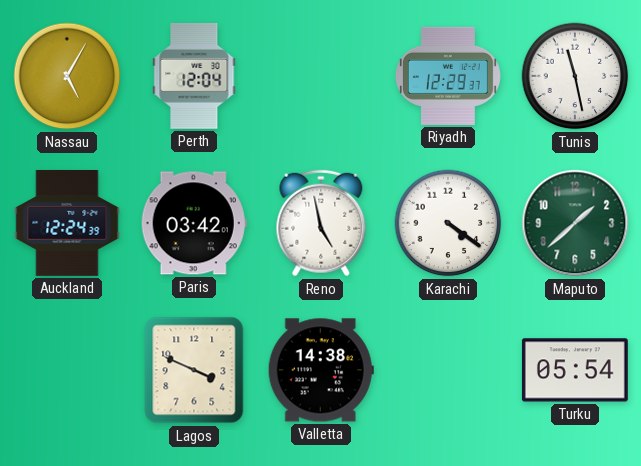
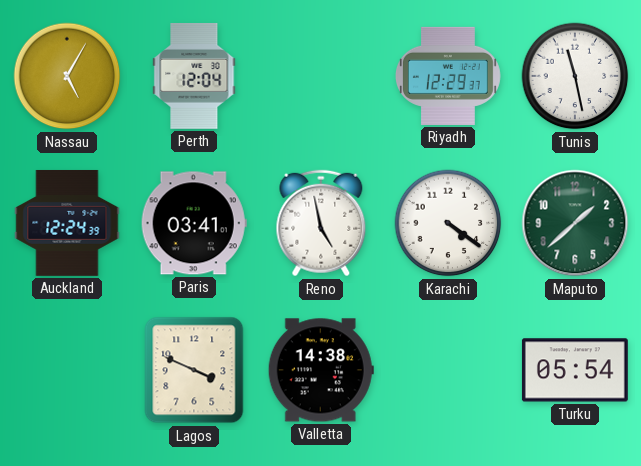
Paris: 03:42 -> 03:41
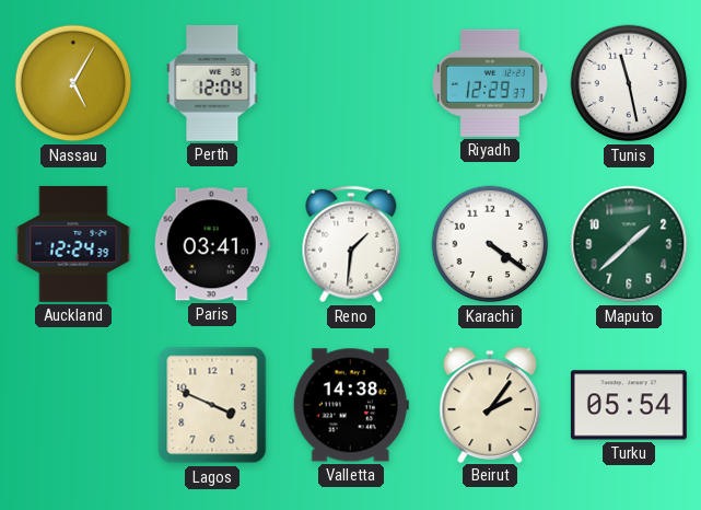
Reno: 4:58 -> 1:31
Beirut: none -> 2:06
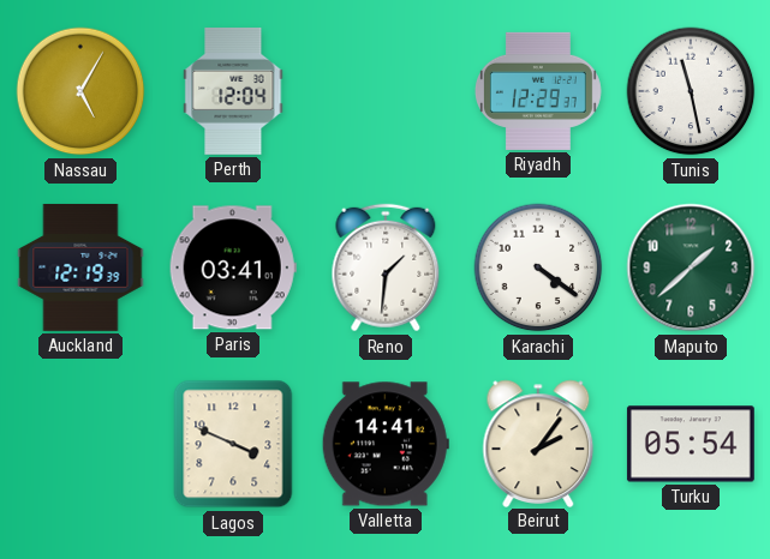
Auckland: 12:24 -> 12:19
Valletta: 14:38 -> 14:41
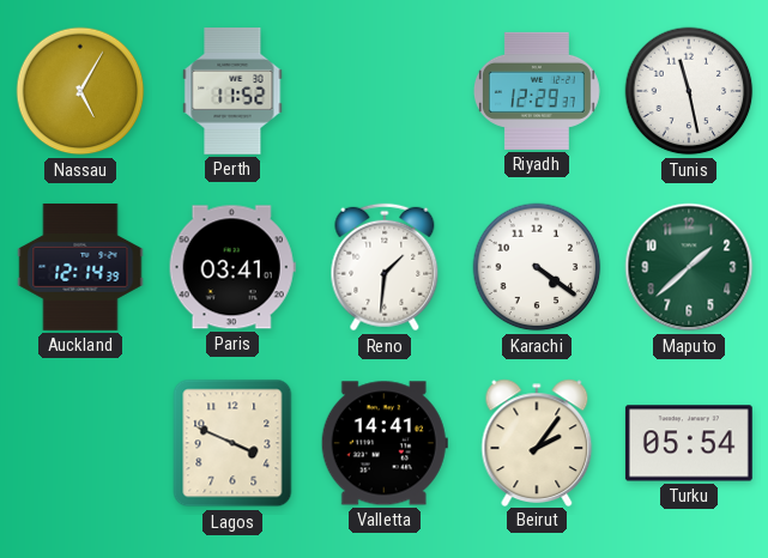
Perth: 12:04 -> 11:52
Auckland: 12:19 -> 12:14
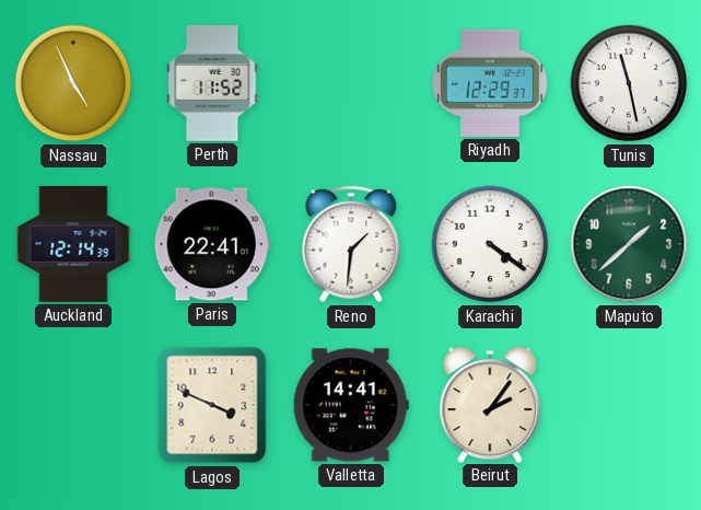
Nassau: 5:05 -> 4:56
Paris: 03:41 -> 22:41
Turku: 05:54 -> none
